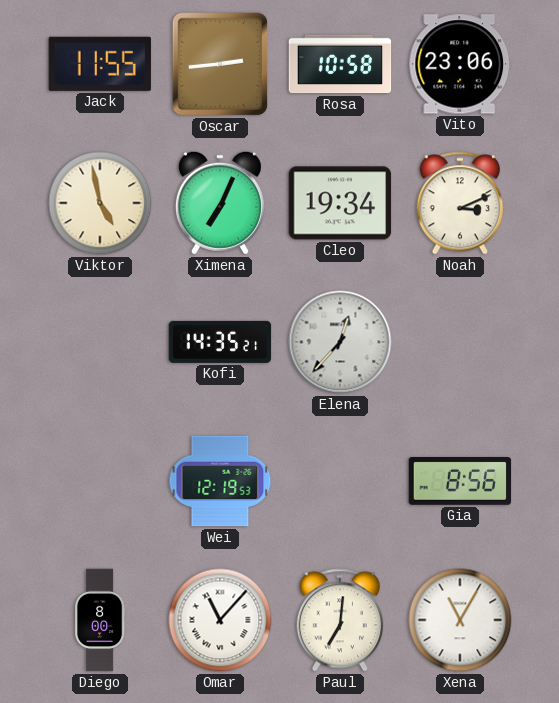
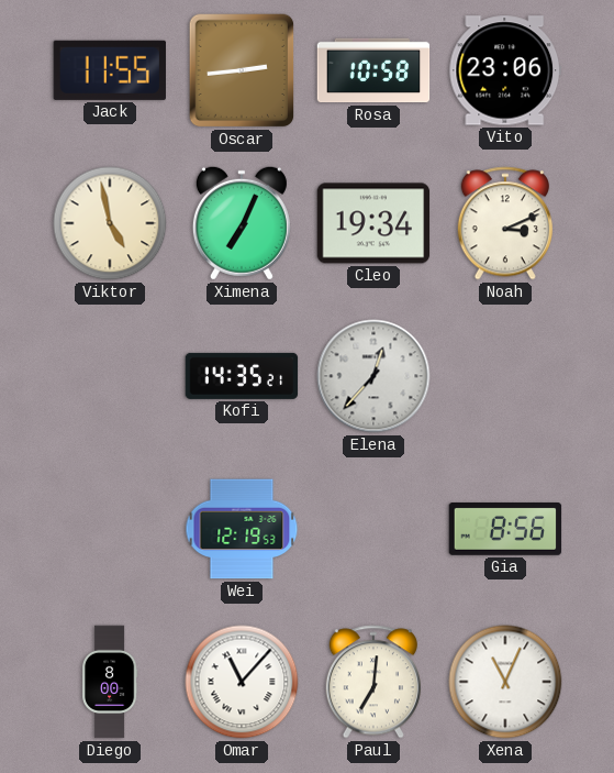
Xena: 11:05 -> 11:04
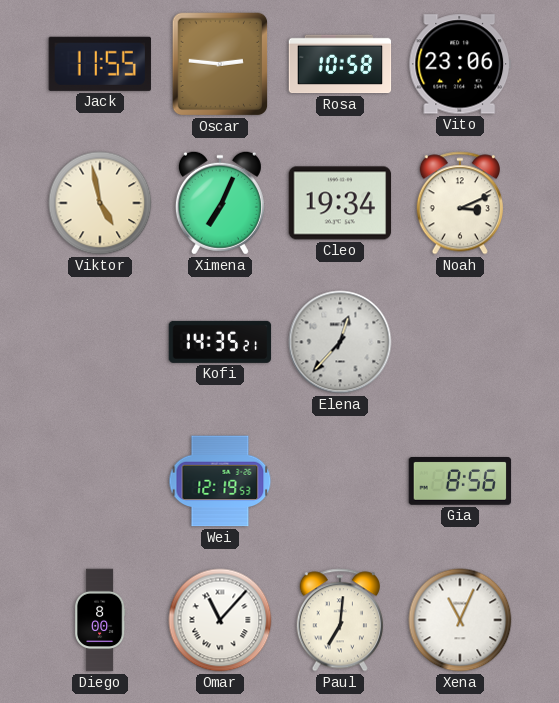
Oscar: 2:44 -> 2:46
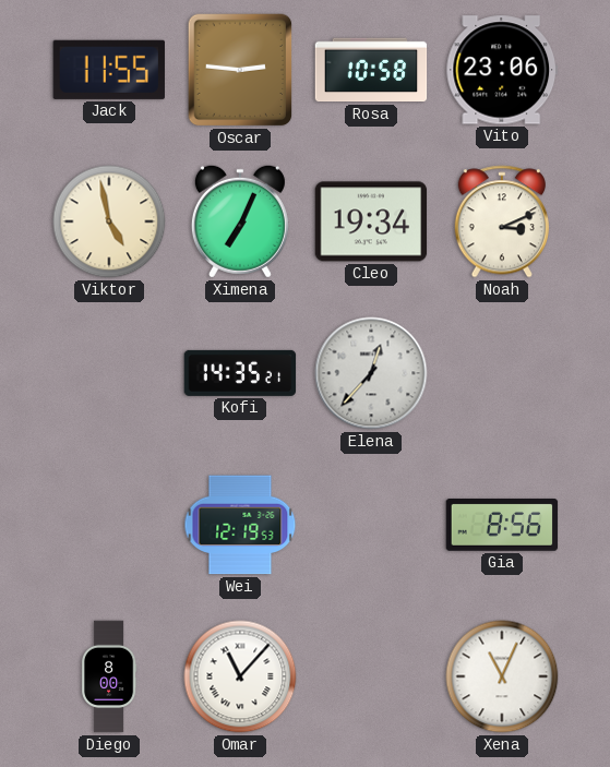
Paul: 7:01 -> none
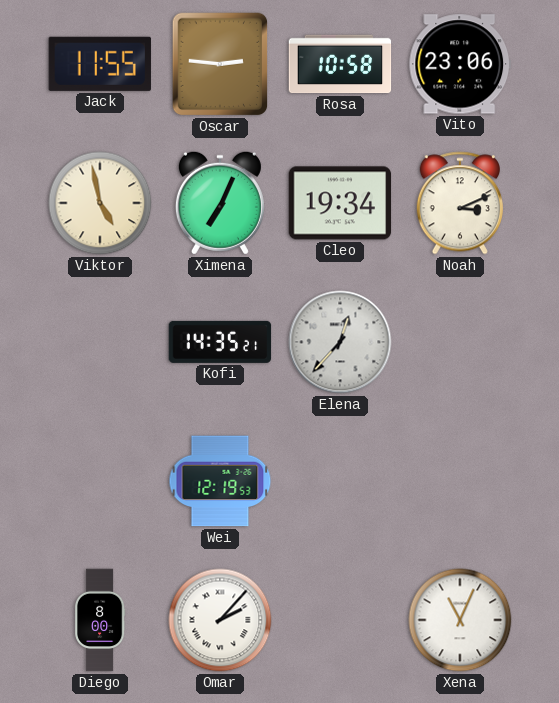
Gia: 8:56 -> none
Omar: 11:07 -> 2:07
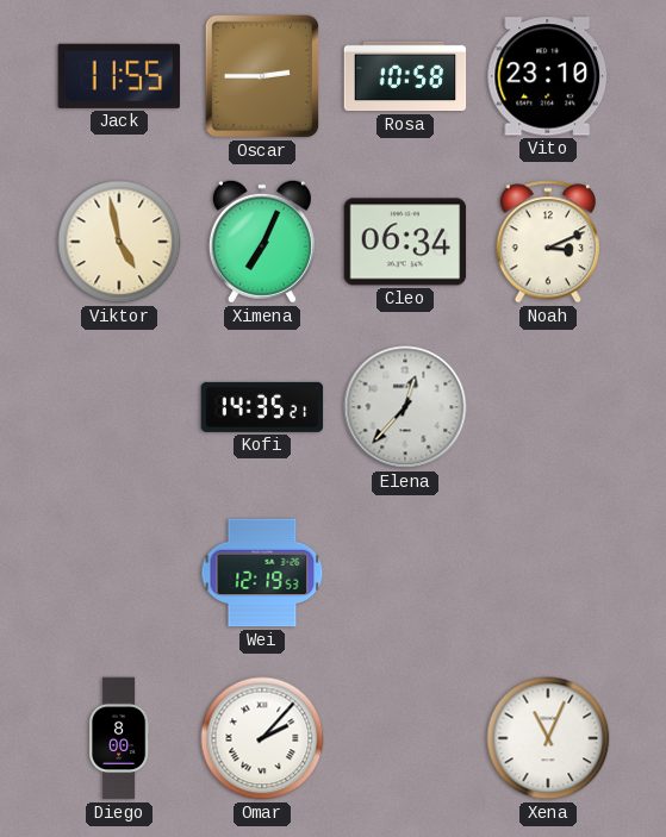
Oscar: 2:46 -> 2:45
Vito: 23:06 -> 23:10
Cleo: 19:34 -> 06:34
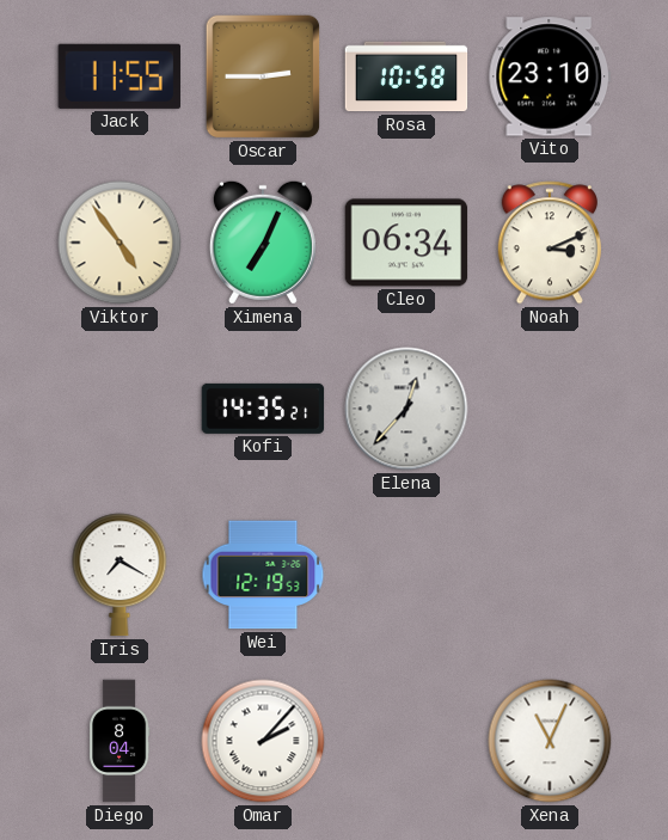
Viktor: 4:58 -> 4:54
Iris: none -> 7:20
Diego: 8:00 -> 8:04
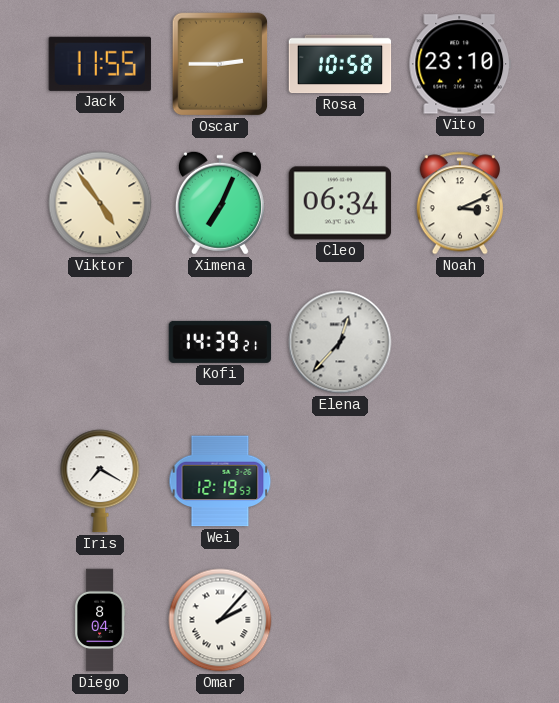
Kofi: 14:35 -> 14:39
Xena: 11:04 -> none
